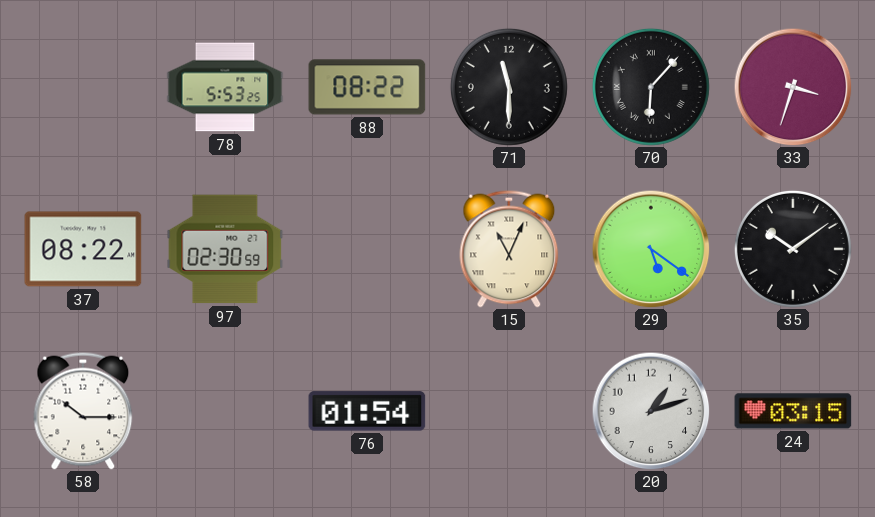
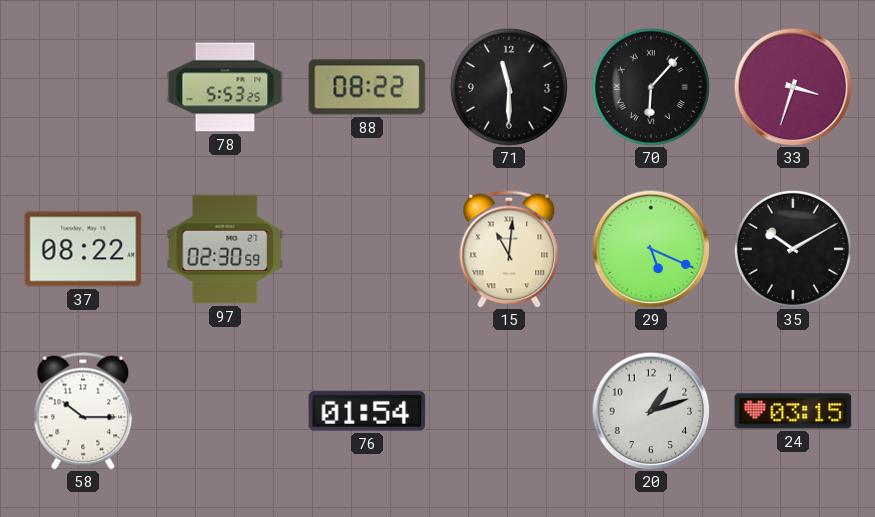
15: 11:04 -> 11:01
29: 5:21 -> 5:19
35: 10:09 -> 10:10
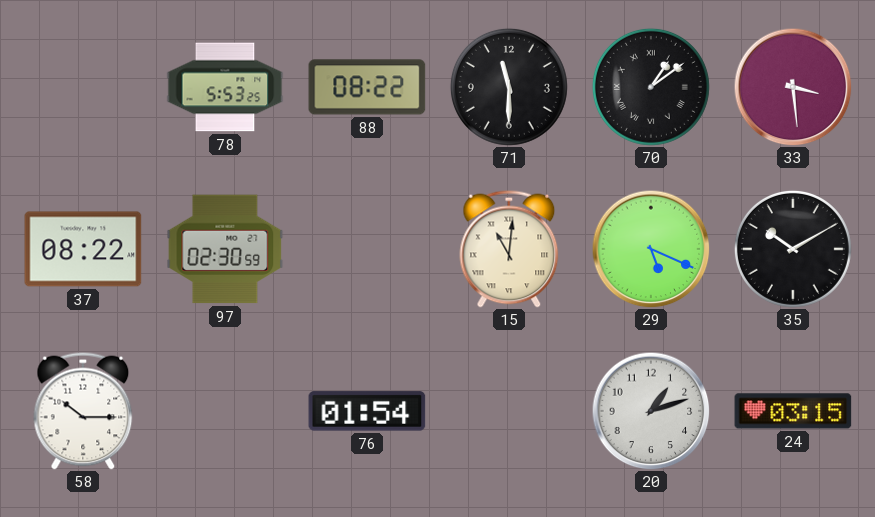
70: 6:07 -> 1:09
33: 3:33 -> 3:29
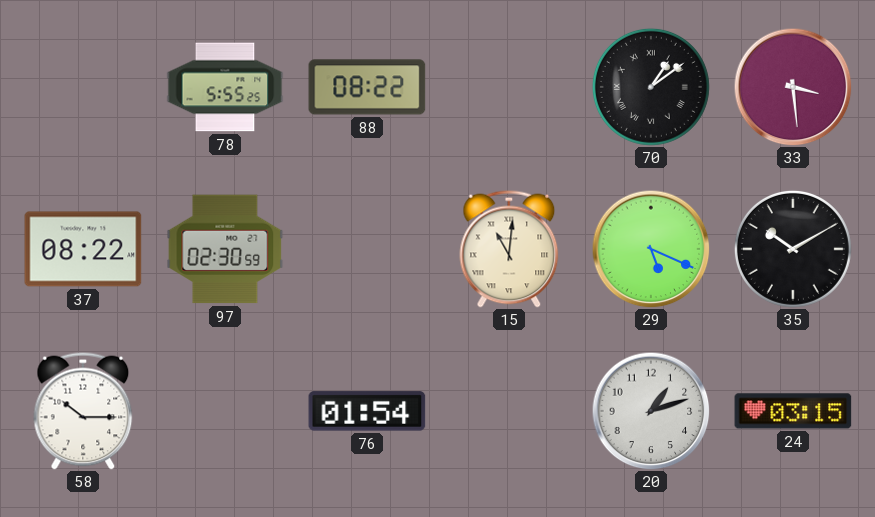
78: 5:53 -> 5:55
71: 11:30 -> none
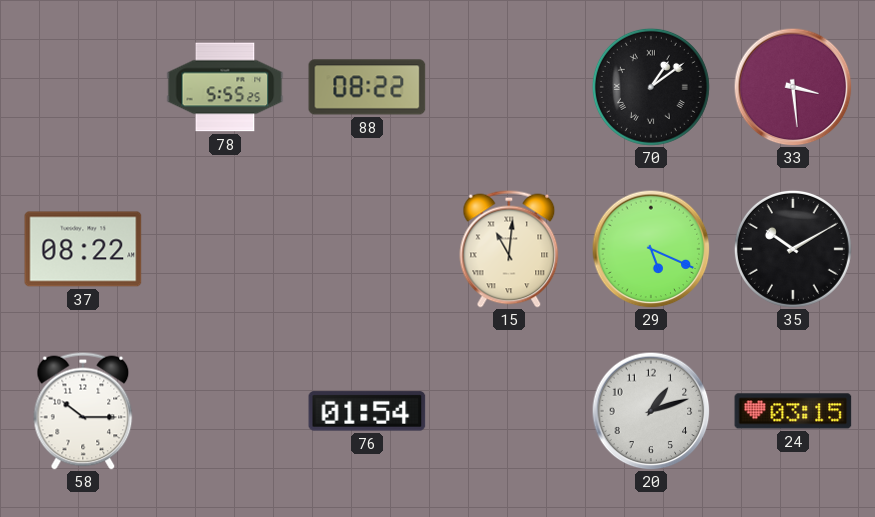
97: 02:30 -> none
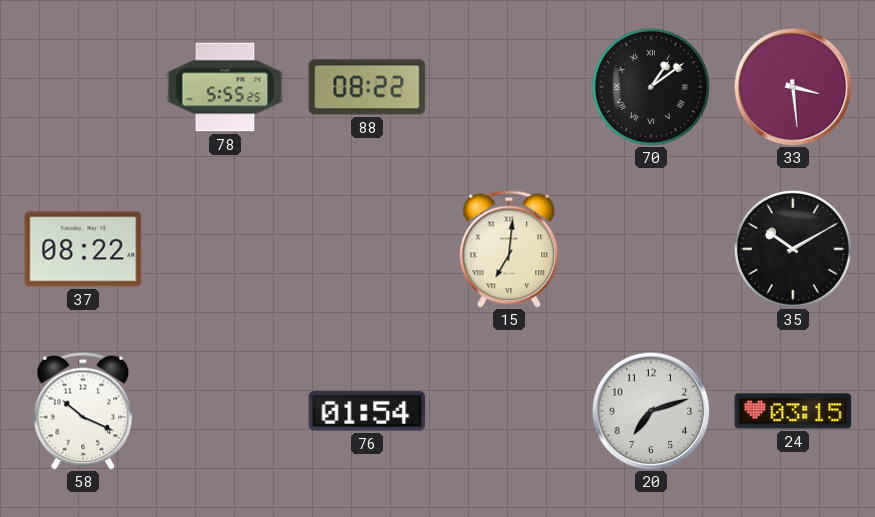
15: 11:01 -> 7:01
29: 5:19 -> none
58: 10:15 -> 10:19
20: 1:12 -> 7:12
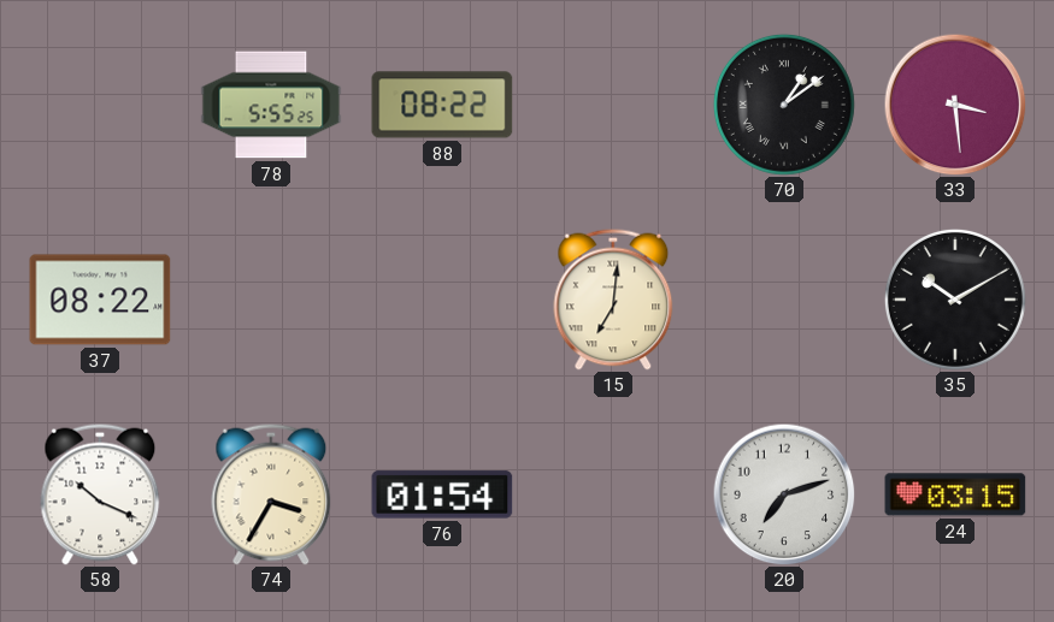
74: none -> 3:35
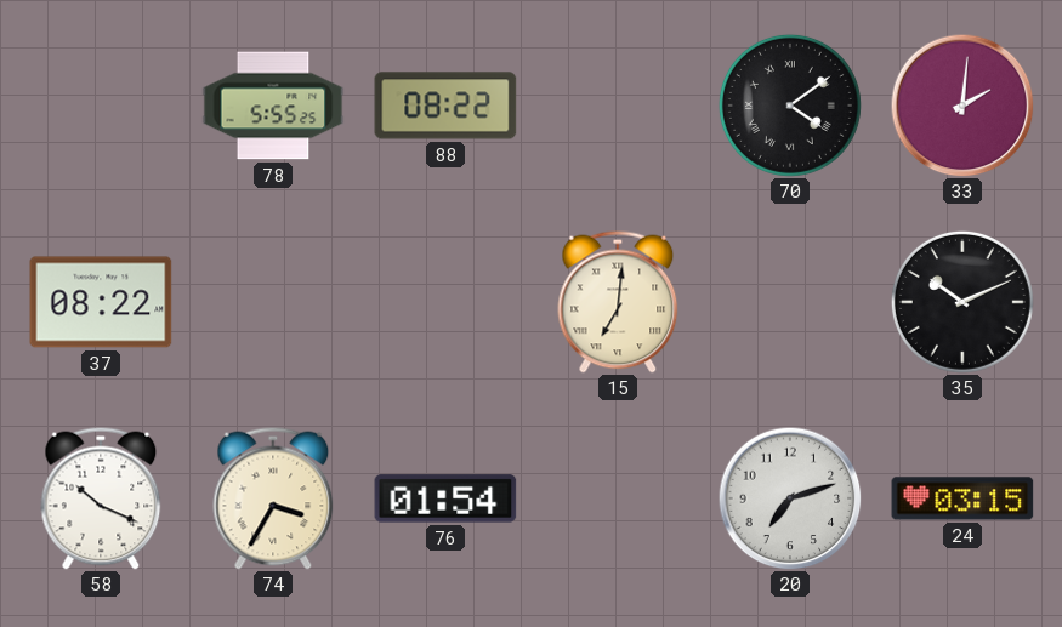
70: 1:09 -> 4:09
33: 3:29 -> 2:01
35: 10:10 -> 10:11
